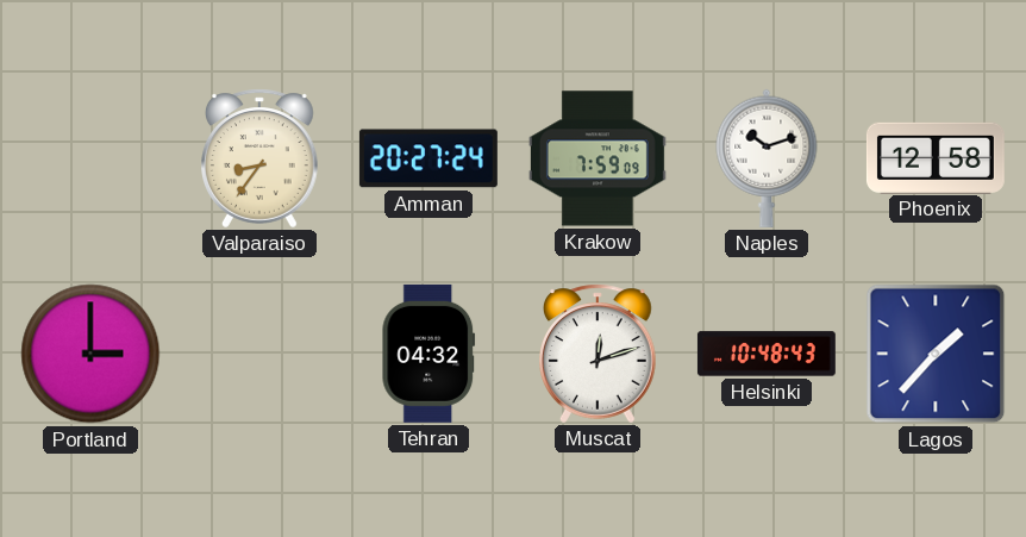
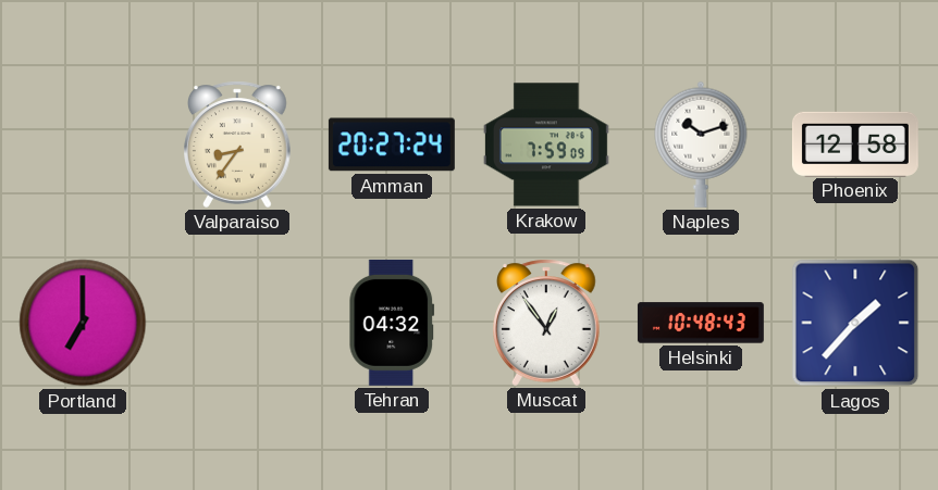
Portland: 3:00 -> 7:00
Muscat: 12:12 -> 12:54
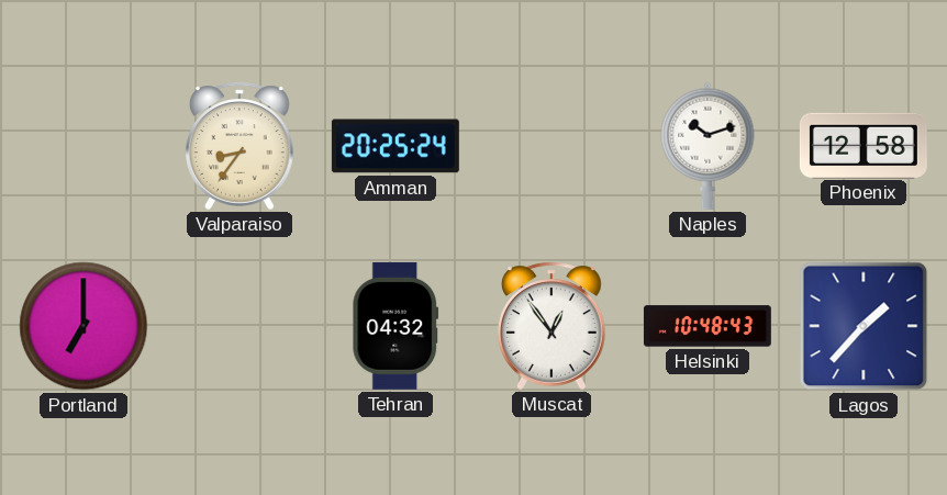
Amman: 20:27 -> 20:25
Krakow: 7:59 -> none
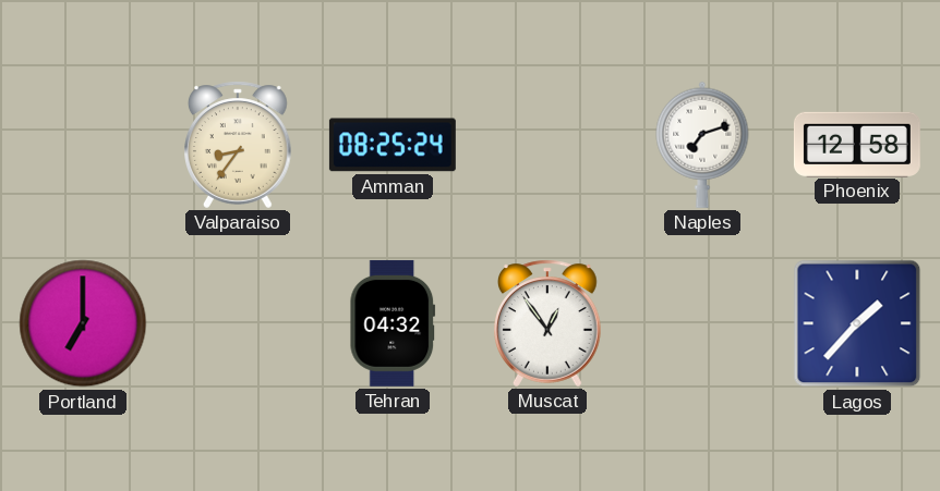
Amman: 20:25 -> 08:25
Naples: 10:12 -> 7:12
Helsinki: 10:48 -> none
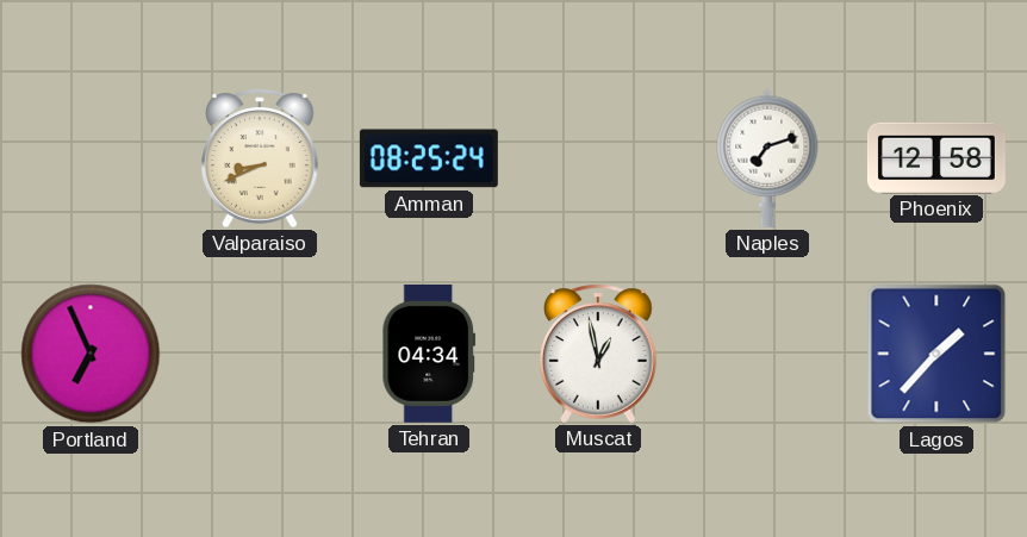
Valparaiso: 8:36 -> 8:41
Portland: 7:00 -> 6:56
Tehran: 04:32 -> 04:34
Muscat: 12:54 -> 12:58
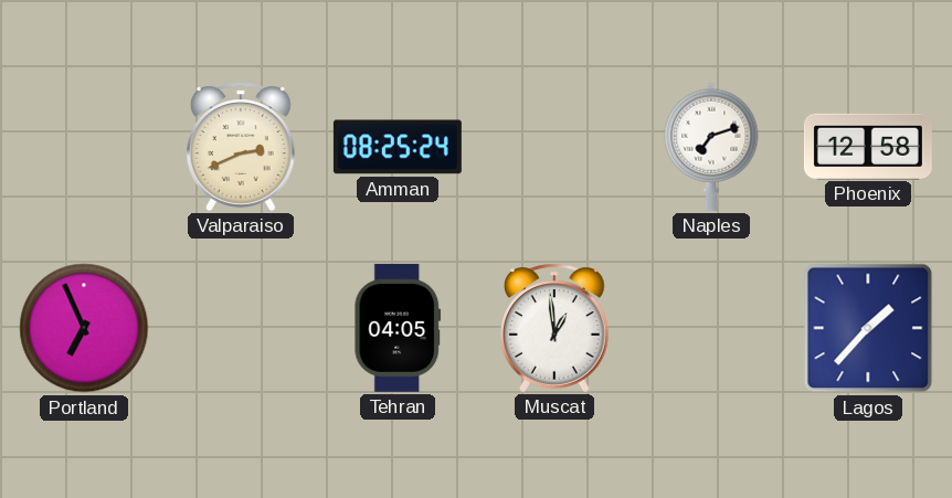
Valparaiso: 8:41 -> 2:41
Tehran: 04:34 -> 04:05
Muscat: 12:58 -> 12:59
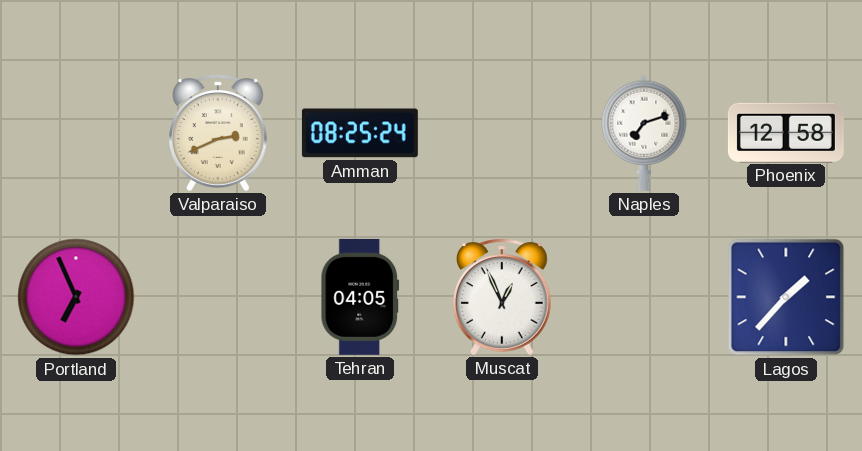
Muscat: 12:59 -> 12:56
